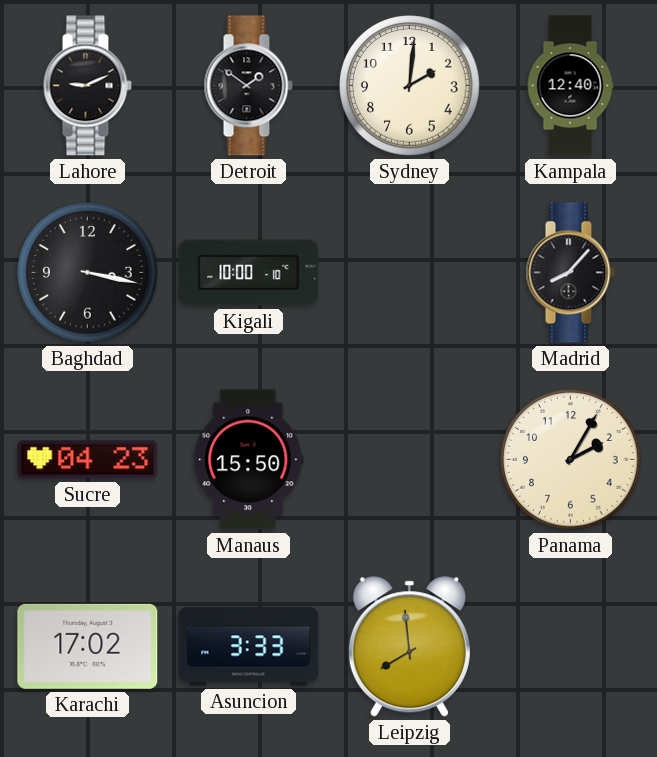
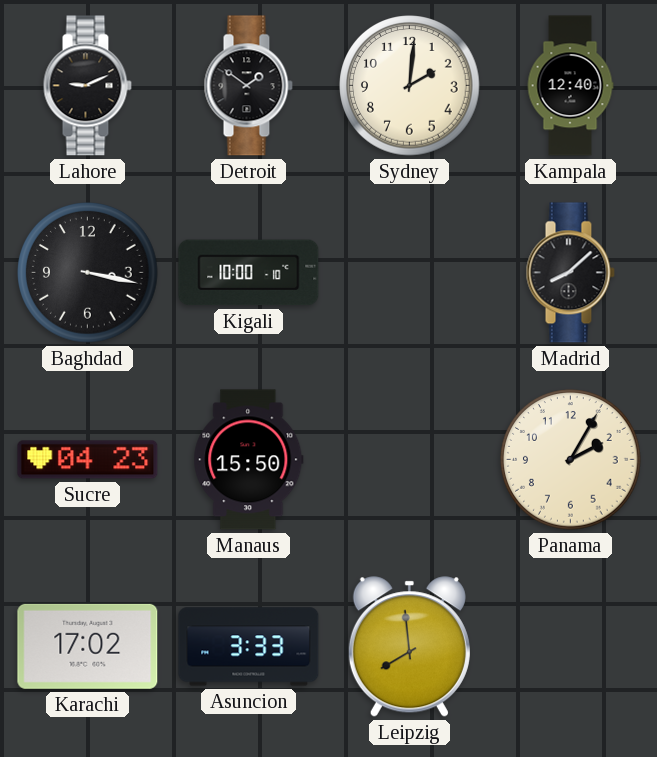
Madrid: 8:07 -> 8:08
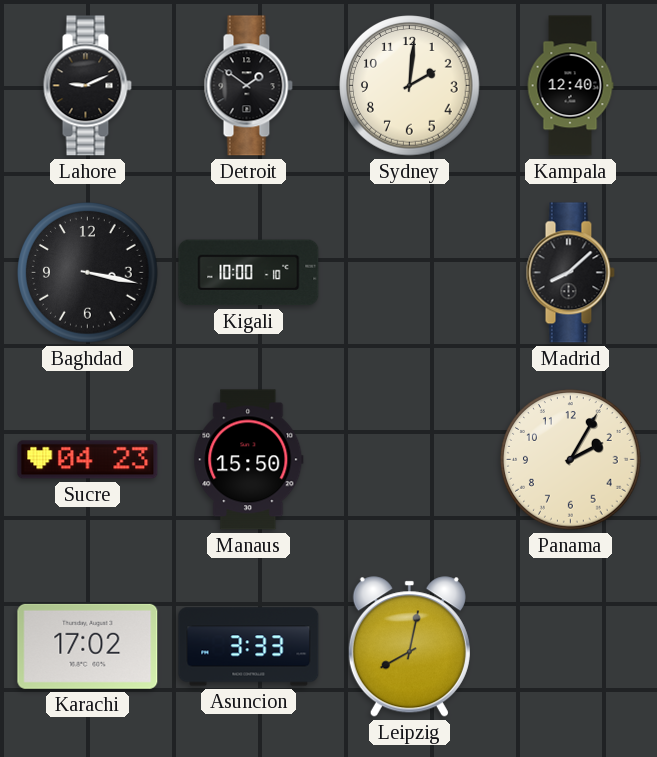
Leipzig: 7:59 -> 8:02
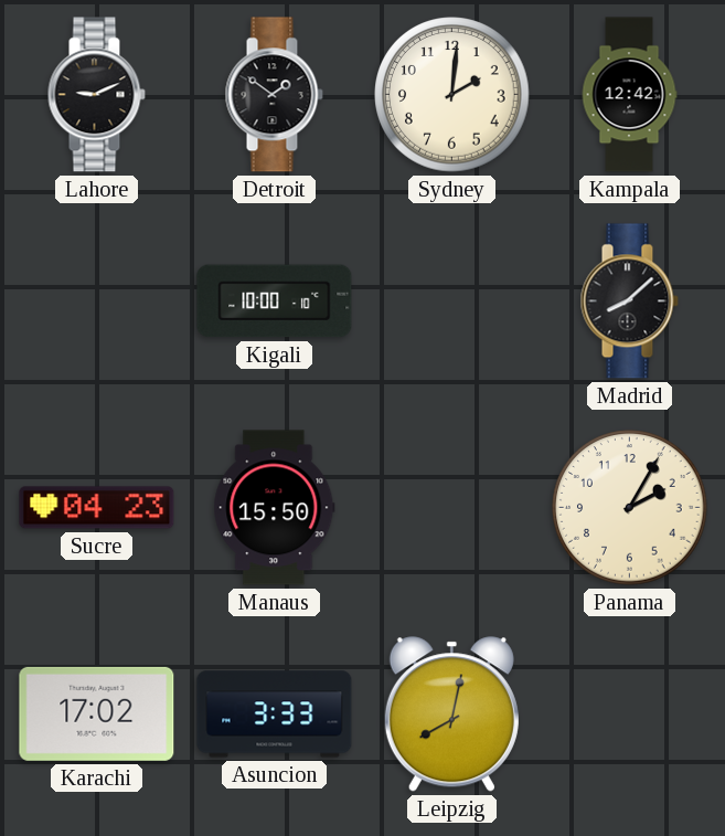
Kampala: 12:40 -> 12:42
Baghdad: 3:17 -> none
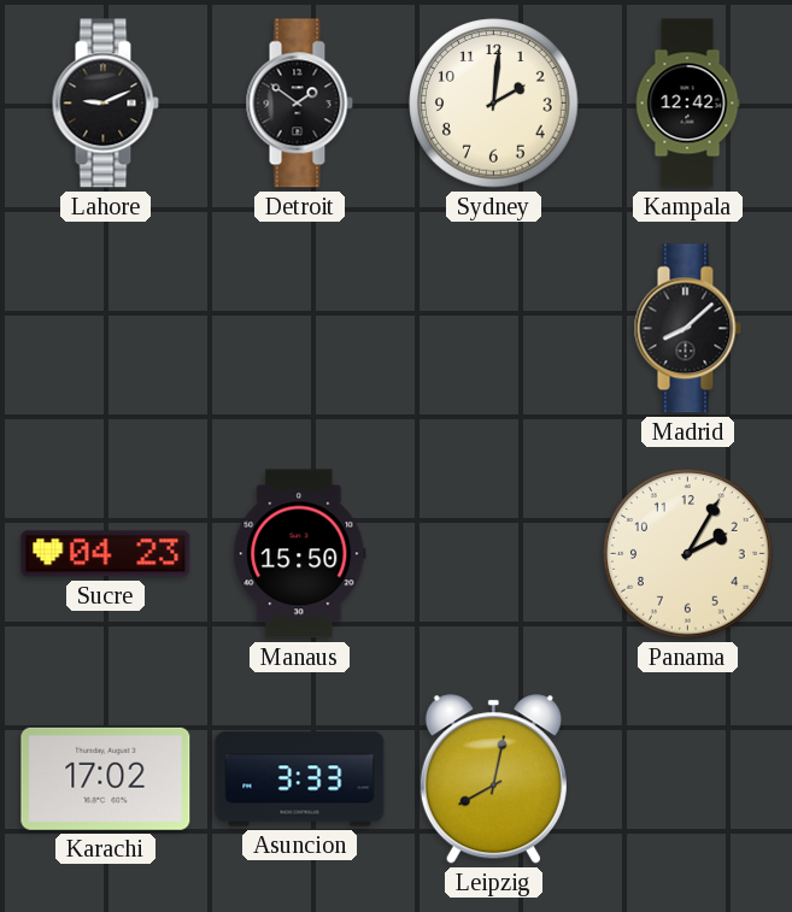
Kigali: 10:00 -> none
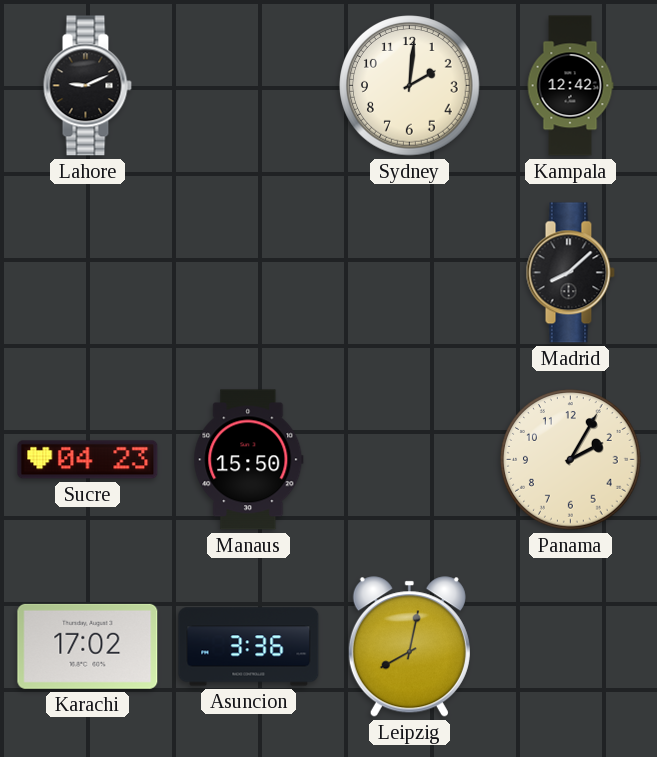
Detroit: 1:51 -> none
Asuncion: 3:33 -> 3:36
